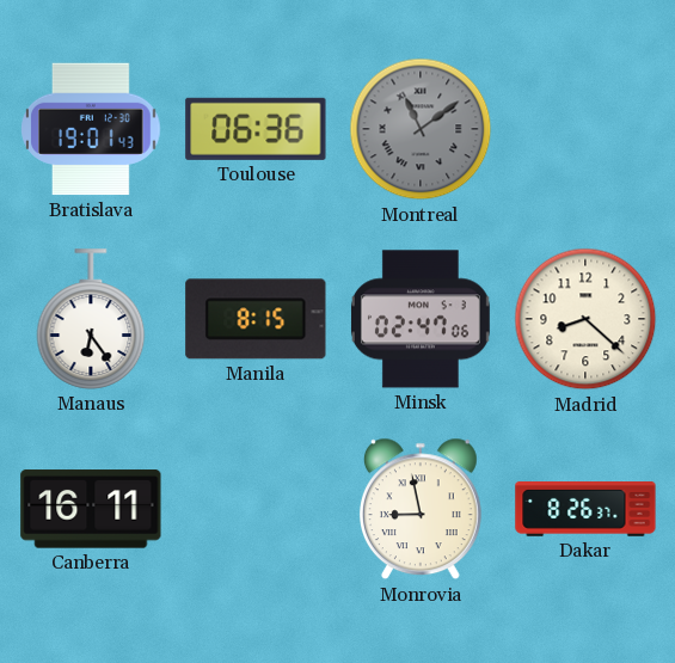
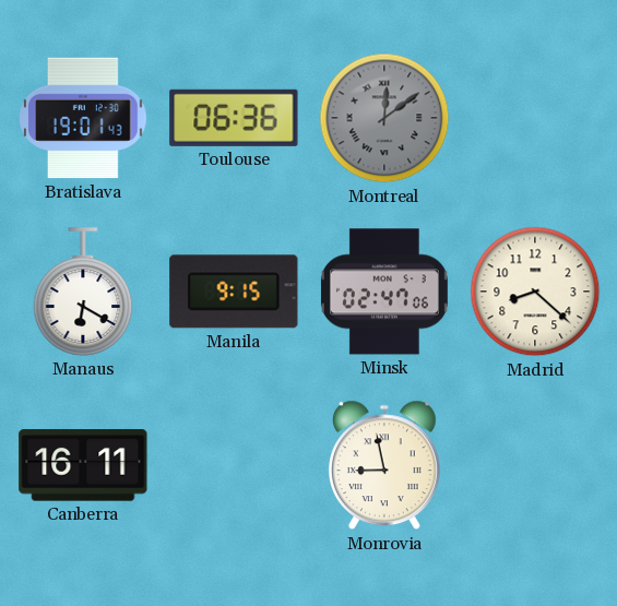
Montreal: 11:09 -> 12:09
Manaus: 6:24 -> 6:20
Manila: 8:15 -> 9:15
Dakar: 8:26 -> none
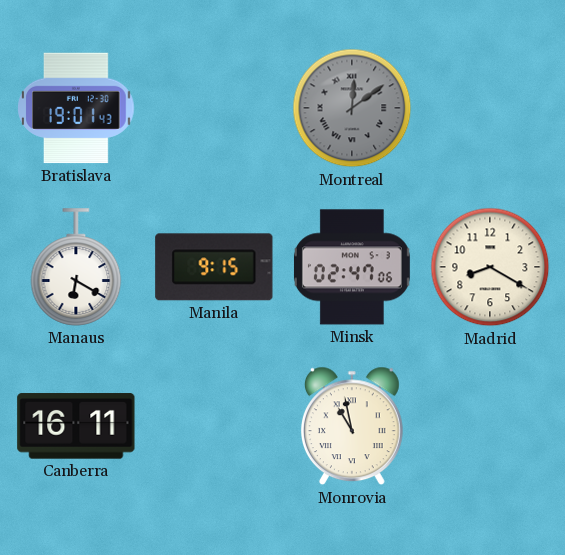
Toulouse: 06:36 -> none
Madrid: 8:22 -> 8:20
Monrovia: 8:58 -> 10:58
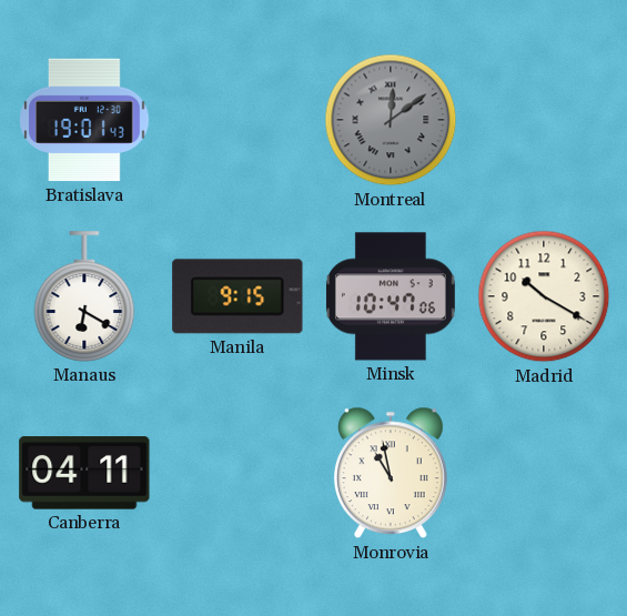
Minsk: 02:47 -> 10:47
Madrid: 8:20 -> 10:20
Canberra: 16:11 -> 04:11
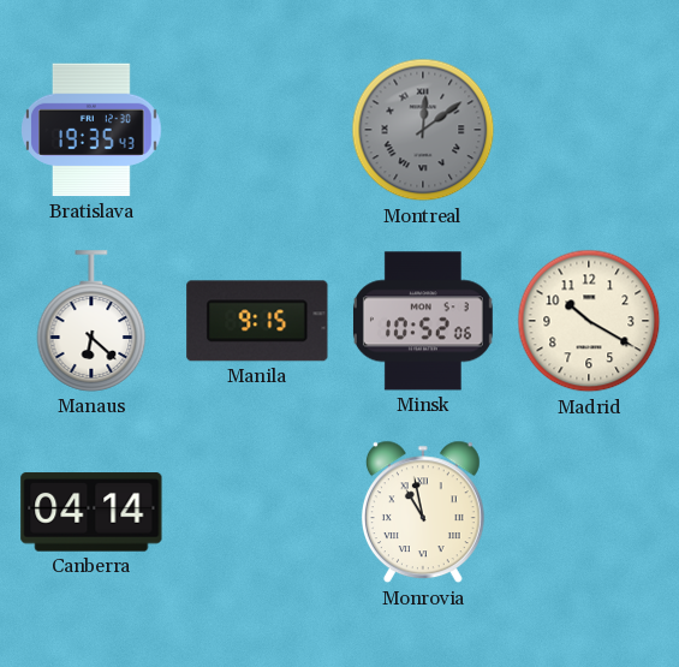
Bratislava: 19:01 -> 19:35
Manaus: 6:20 -> 6:22
Minsk: 10:47 -> 10:52
Canberra: 04:11 -> 04:14
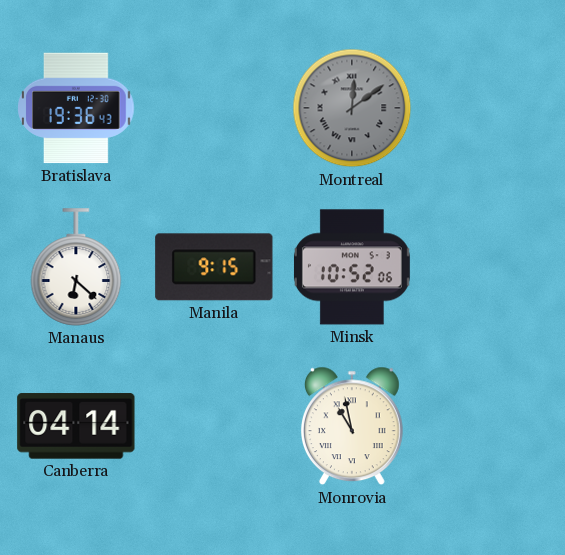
Bratislava: 19:35 -> 19:36
Madrid: 10:20 -> none
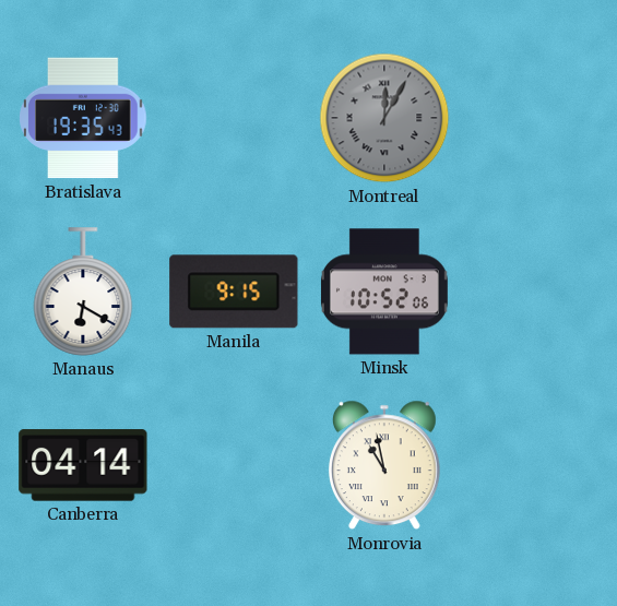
Bratislava: 19:36 -> 19:35
Montreal: 12:09 -> 12:05
Manaus: 6:22 -> 6:20
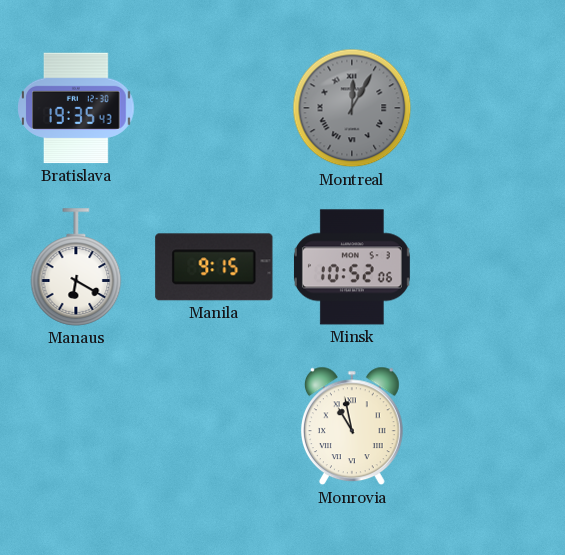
Canberra: 04:14 -> none
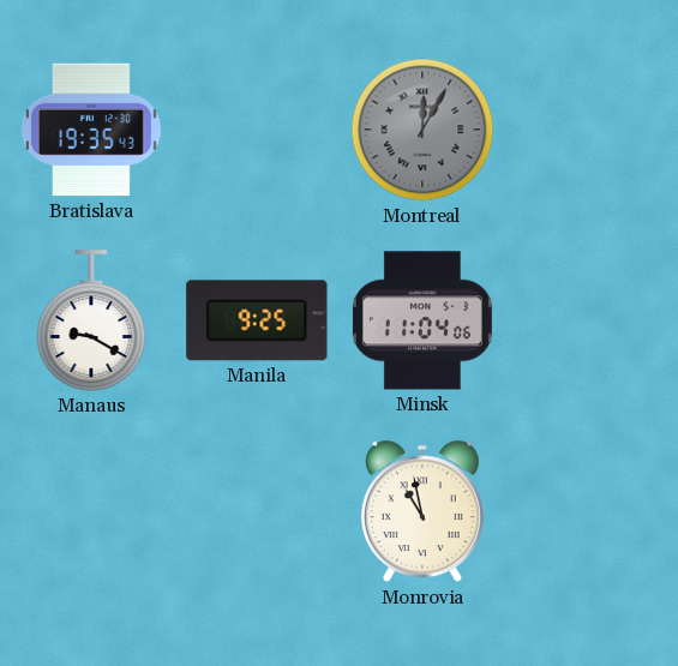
Manaus: 6:20 -> 9:20
Manila: 9:15 -> 9:25
Minsk: 10:52 -> 11:04
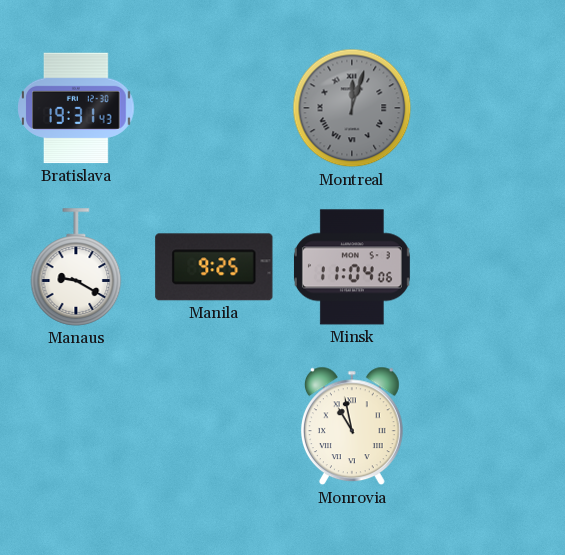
Bratislava: 19:35 -> 19:31
Montreal: 12:05 -> 12:03
